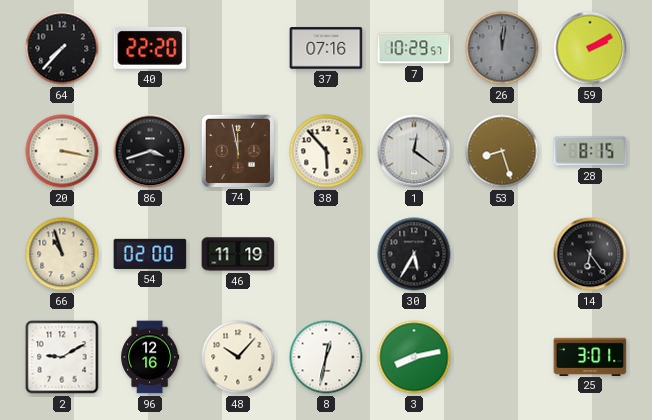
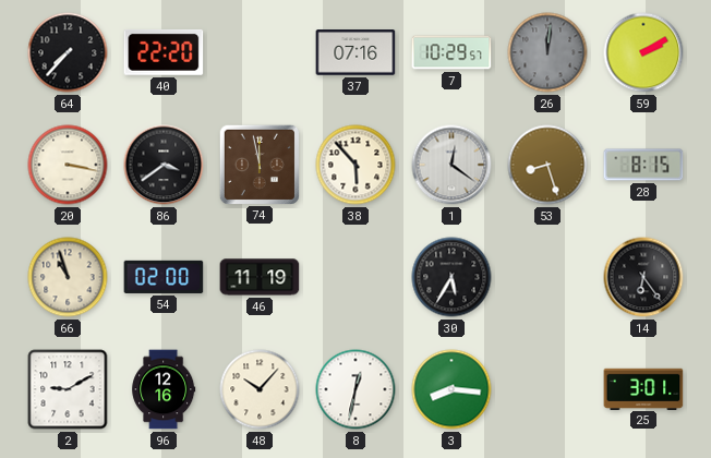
86: 3:42 -> 3:39
3: 8:13 -> 8:16
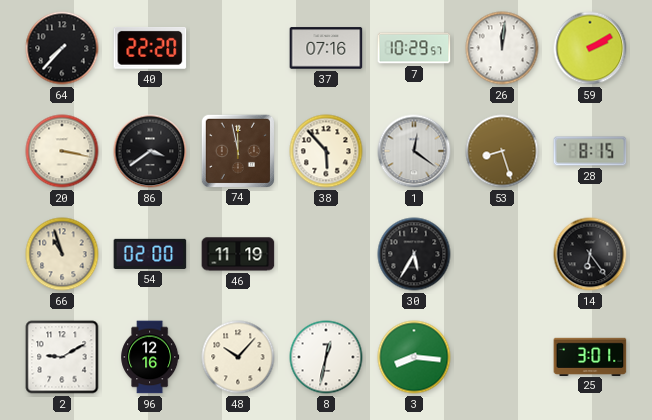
26 dial: grey -> white
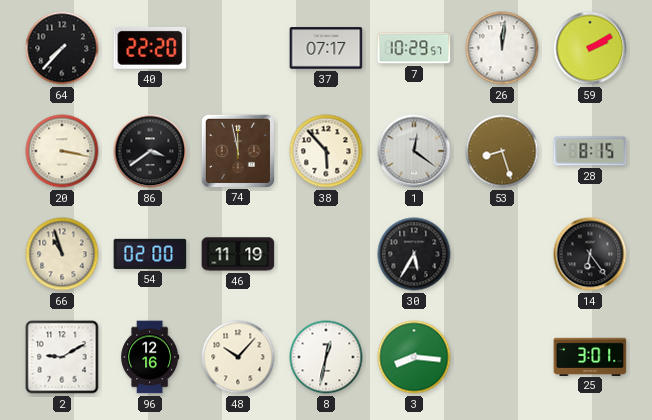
37: 07:16 -> 07:17
